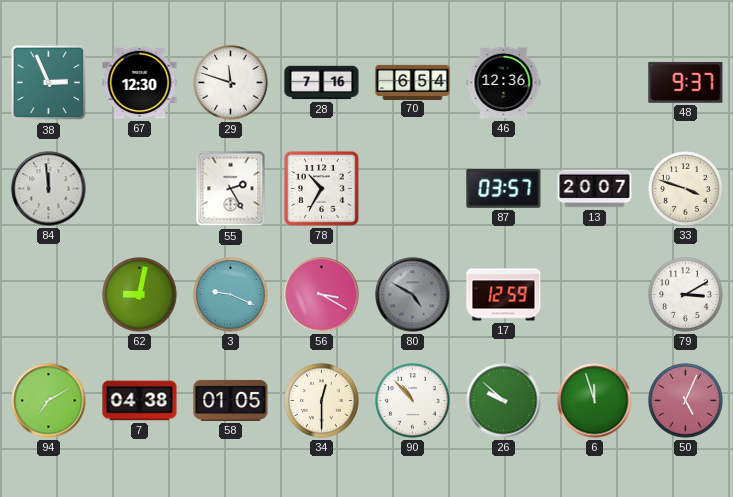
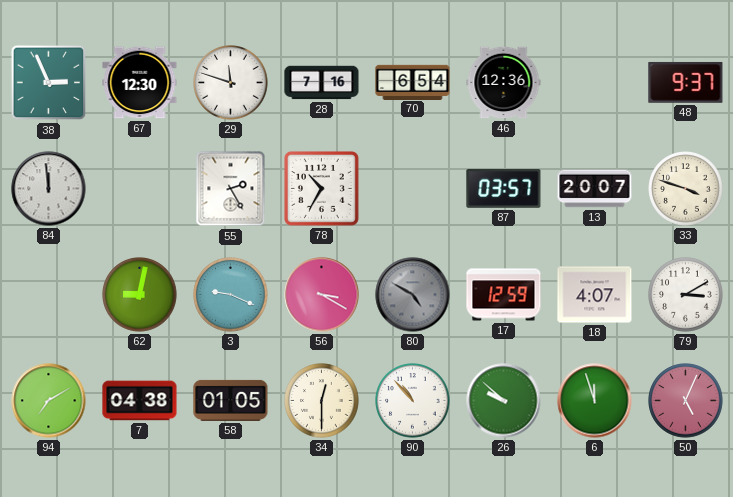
18: none -> 4:07
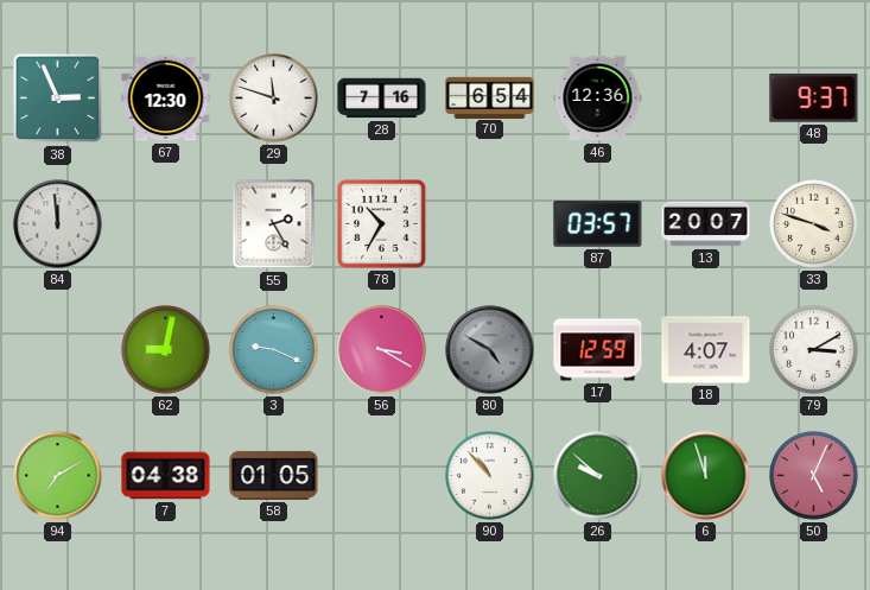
34: 12:30 -> none
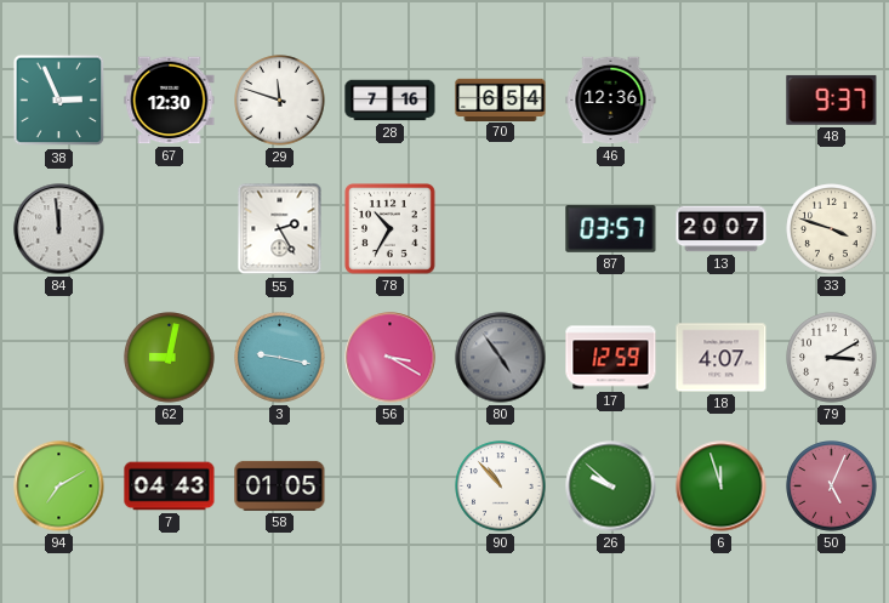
3: 9:19 -> 9:17
80: 4:50 -> 4:54
7: 04:38 -> 04:43
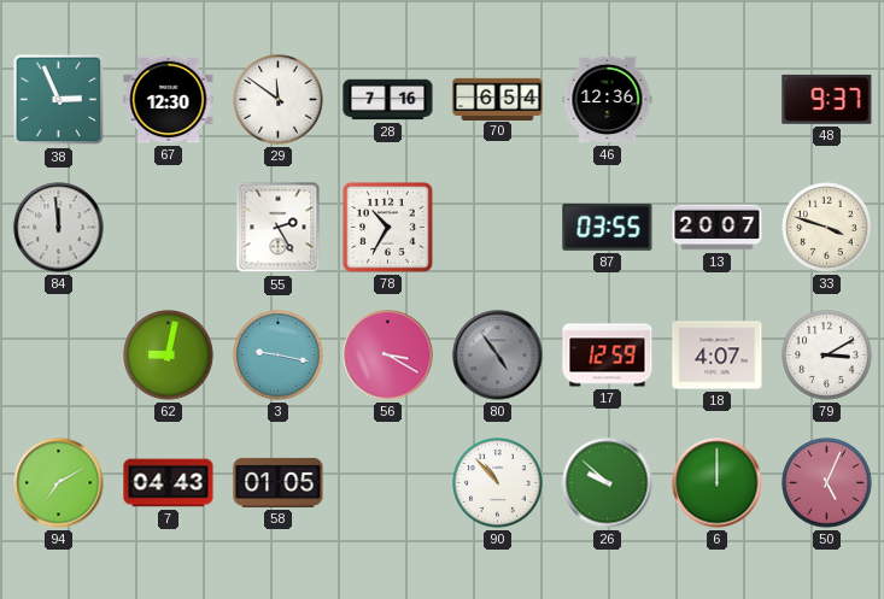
29: 11:48 -> 11:51
87: 03:57 -> 03:55
6: 11:57 -> 12:00
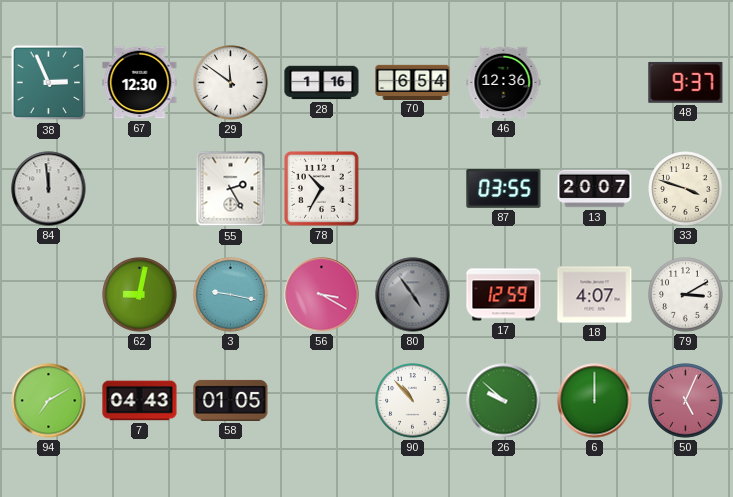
28: 7:16 -> 1:16
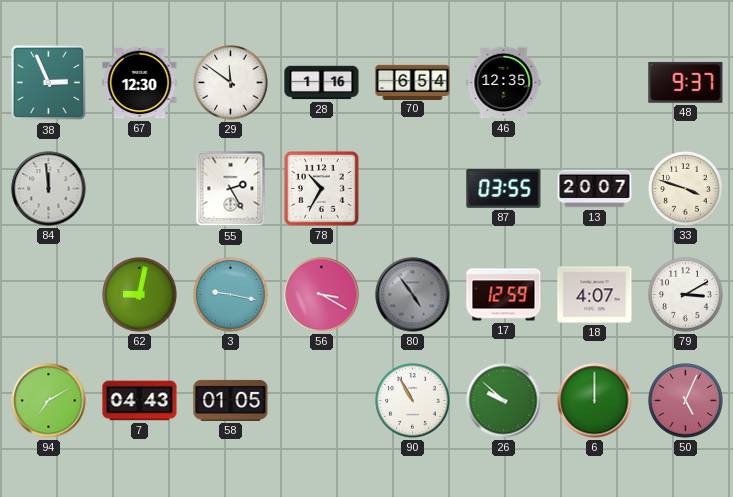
46: 12:36 -> 12:35
90: 10:53 -> 10:55
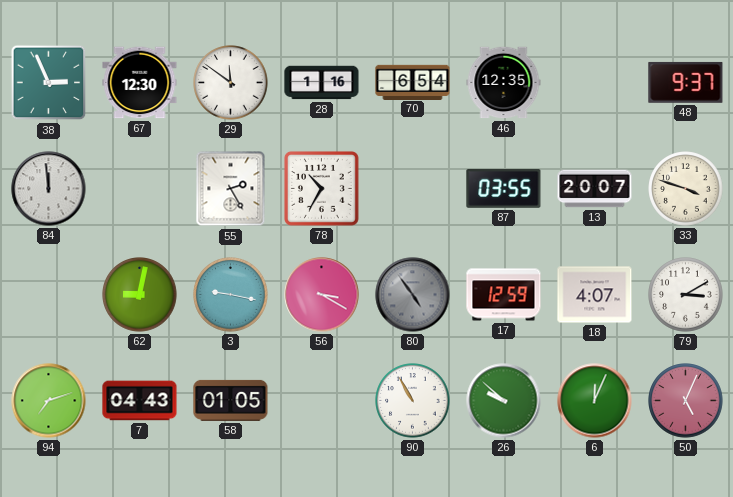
94: 7:10 -> 7:12
6: 12:00 -> 12:04
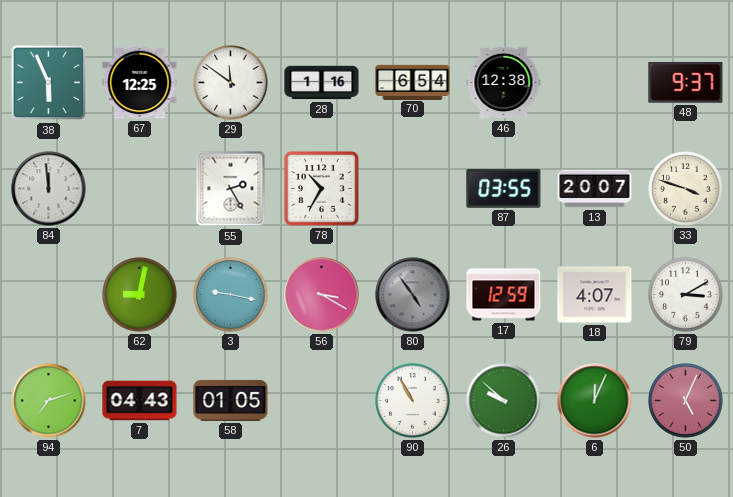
38: 2:56 -> 5:56
67: 12:30 -> 12:25
46: 12:35 -> 12:38
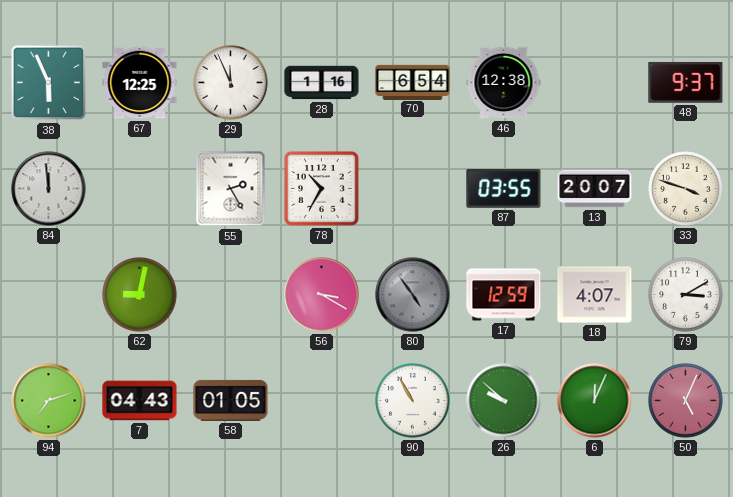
29: 11:51 -> 11:56
3: 9:17 -> none
